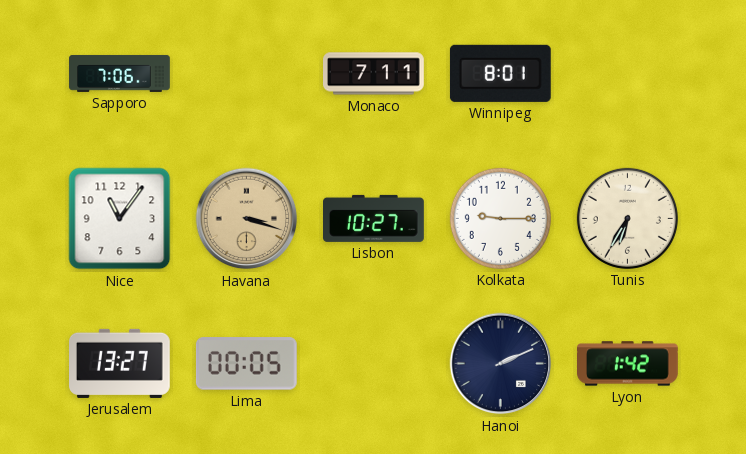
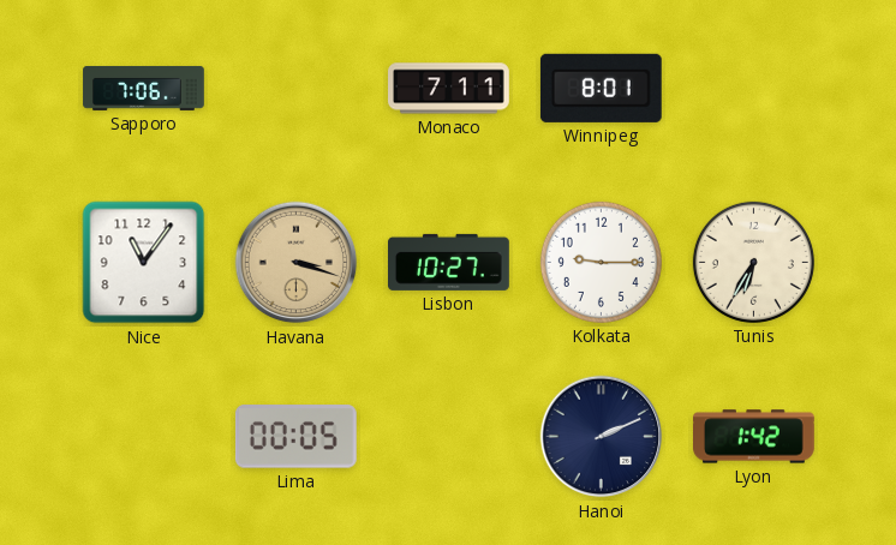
Jerusalem: 13:27 -> none
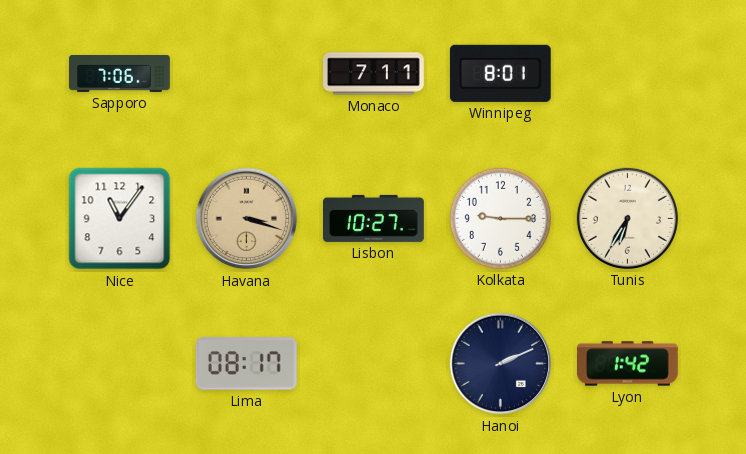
Lima: 00:05 -> 08:17
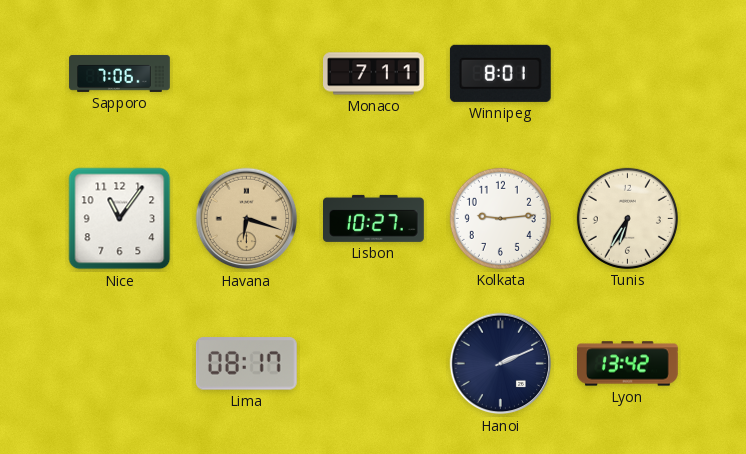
Havana: 3:18 -> 6:18
Kolkata: 9:15 -> 9:14
Lyon: 1:42 -> 13:42
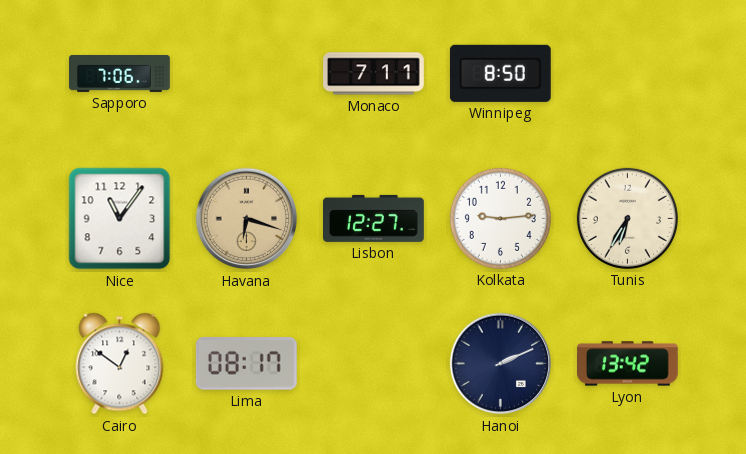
Winnipeg: 8:01 -> 8:50
Lisbon: 10:27 -> 12:27
Cairo: none -> 12:51
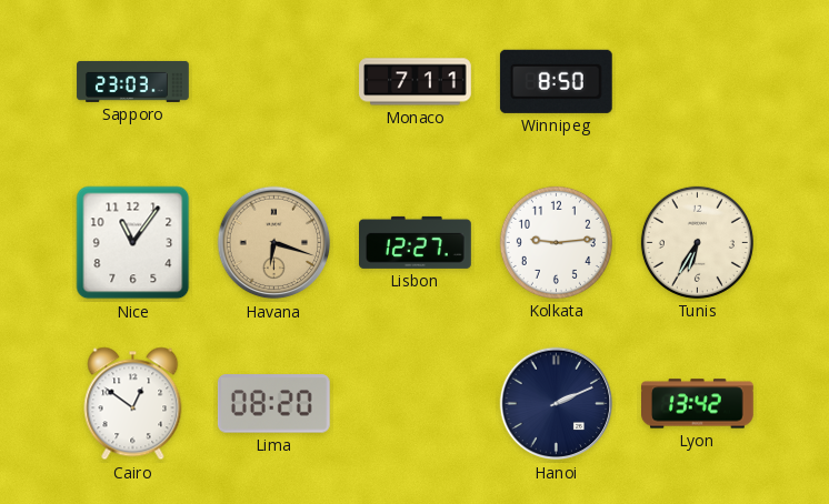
Sapporo: 7:06 -> 23:03
Lima: 08:17 -> 08:20
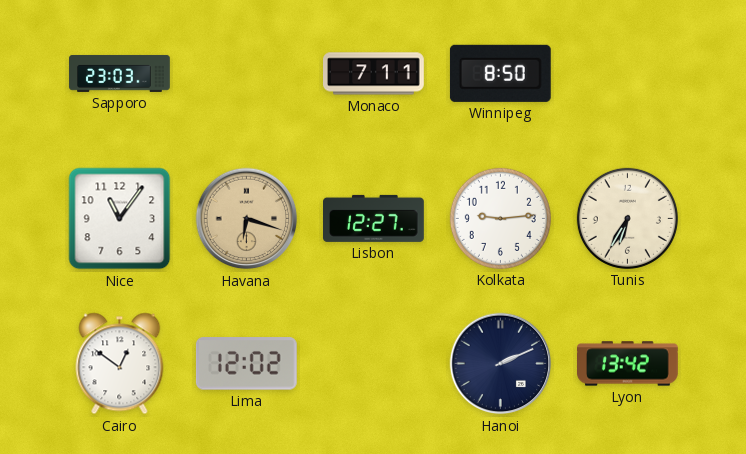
Lima: 08:20 -> 12:02
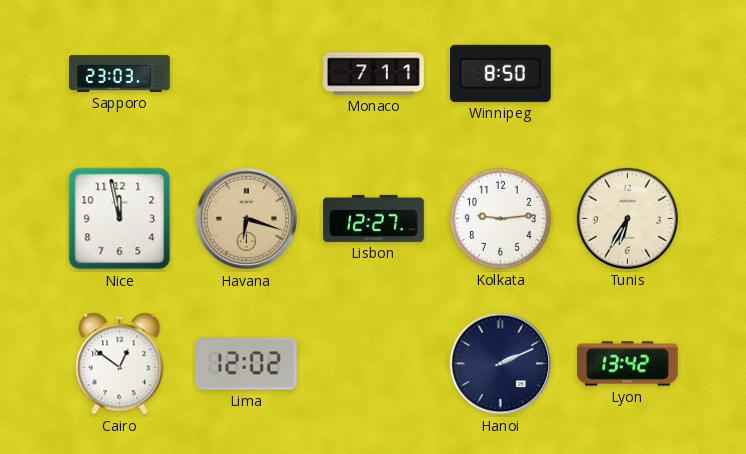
Nice: 11:06 -> 11:58
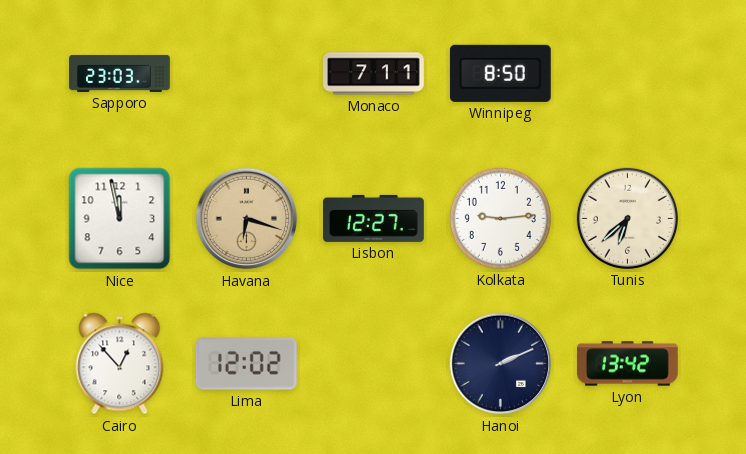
Tunis: 6:35 -> 6:38
Cairo: 12:51 -> 12:53
